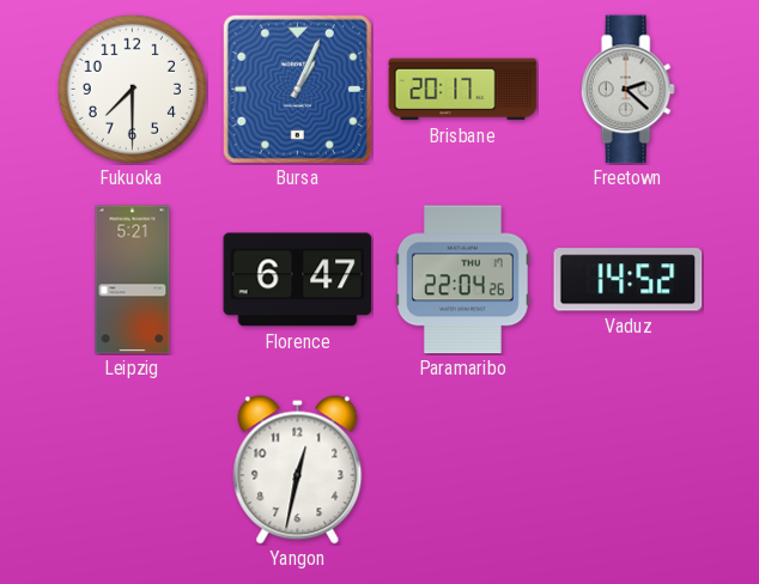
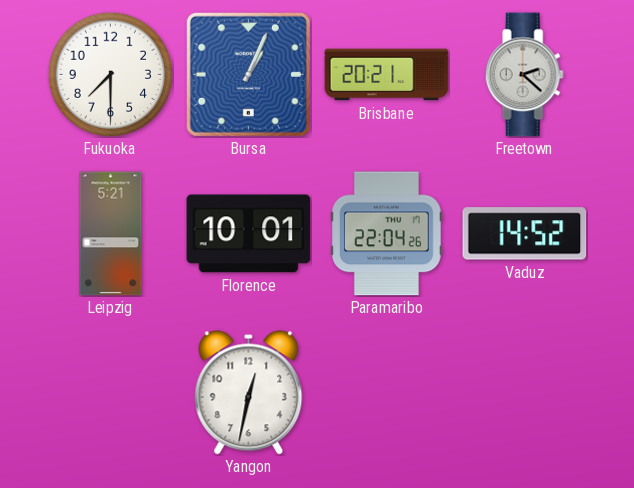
Brisbane: 20:17 -> 20:21
Florence: 6:47 -> 10:01
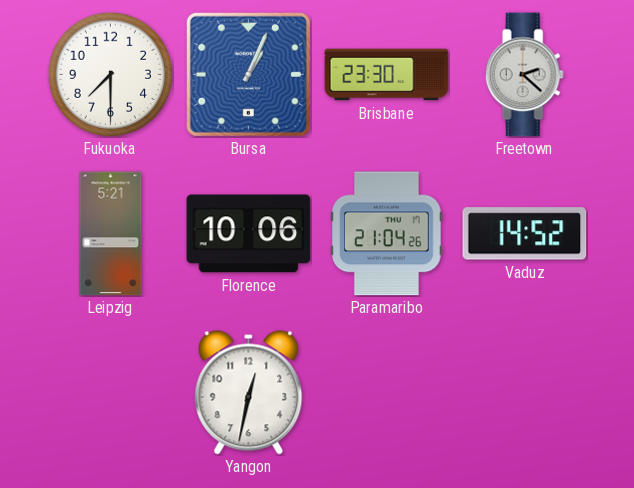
Brisbane: 20:21 -> 23:30
Florence: 10:01 -> 10:06
Paramaribo: 22:04 -> 21:04
